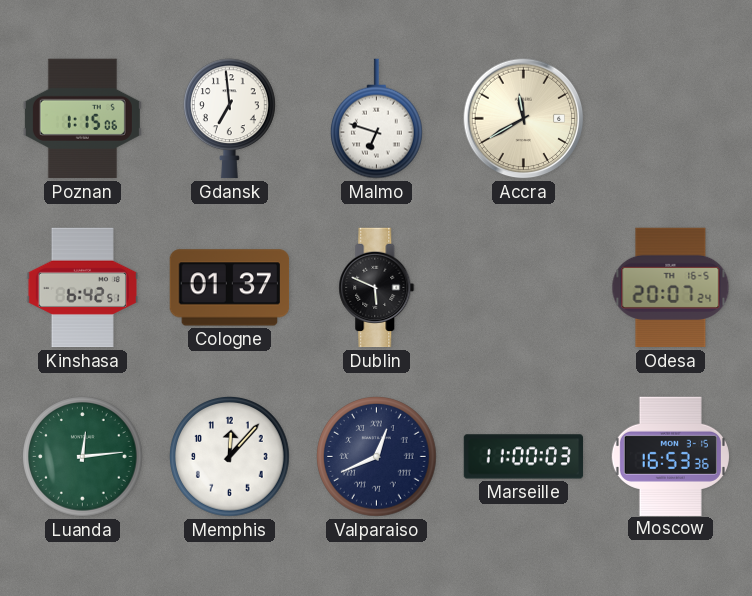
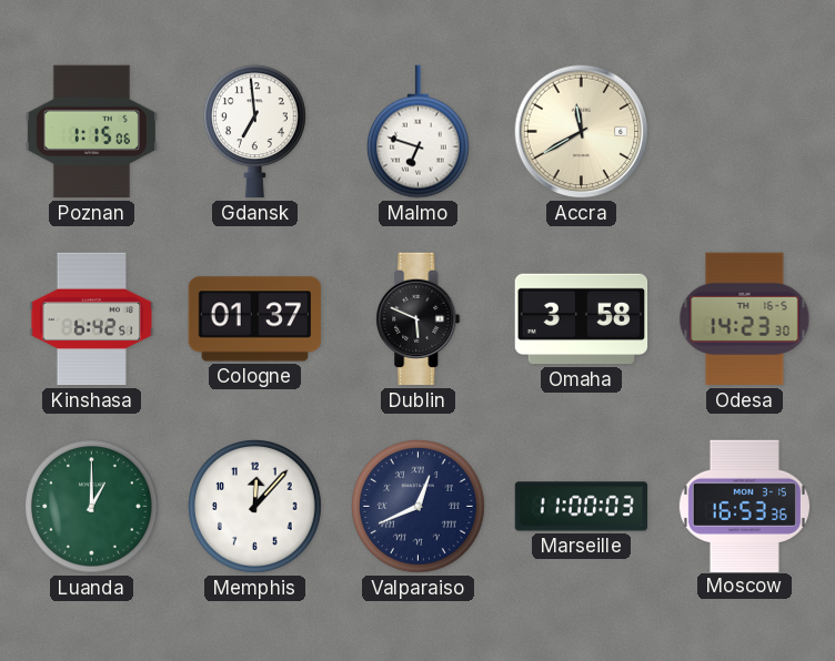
Omaha: none -> 3:58
Odesa: 20:07 -> 14:23
Luanda: 12:14 -> 1:00
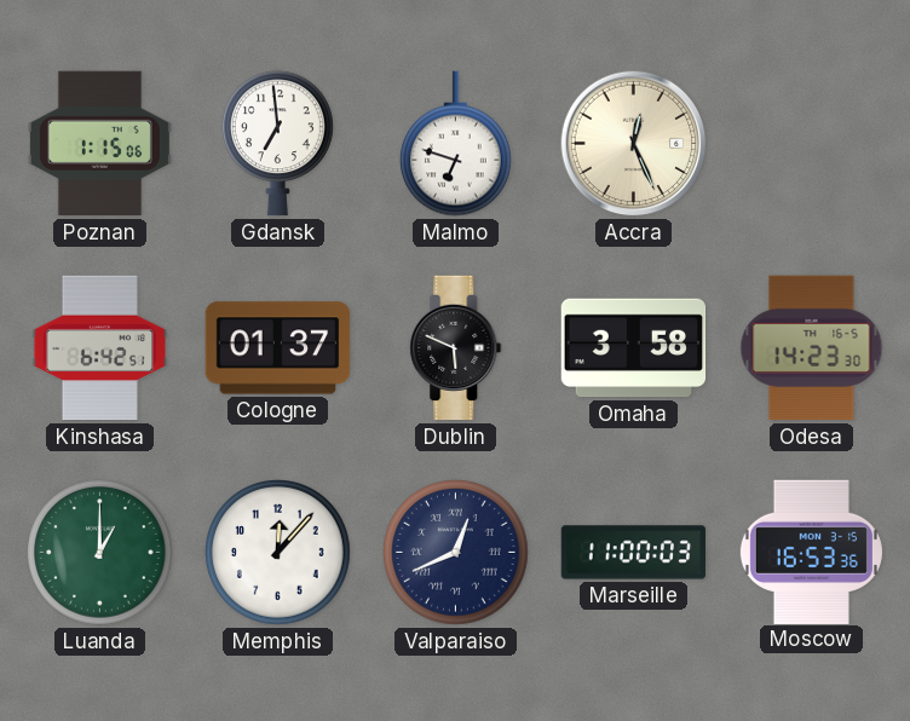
Accra: 11:40 -> 12:26
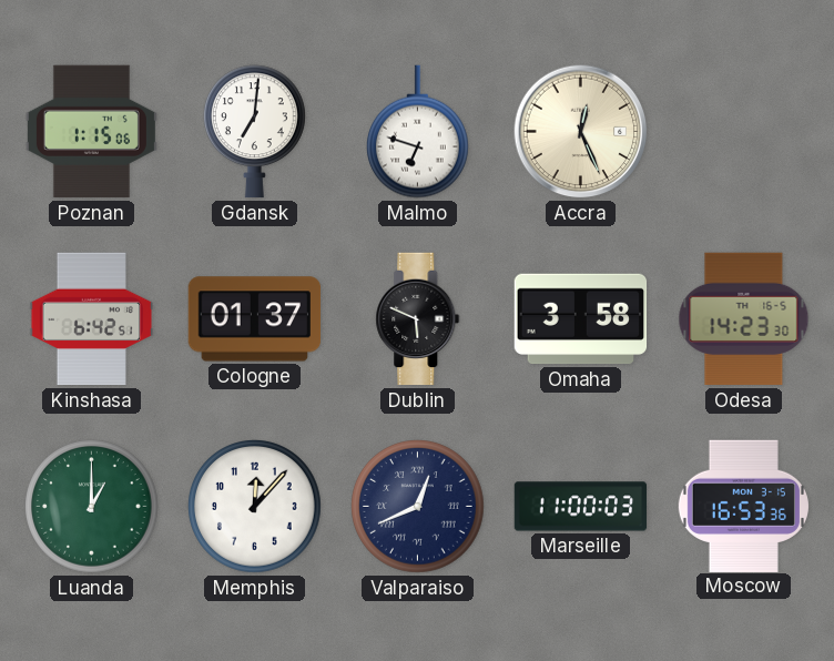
Gdansk: 6:59 -> 7:01
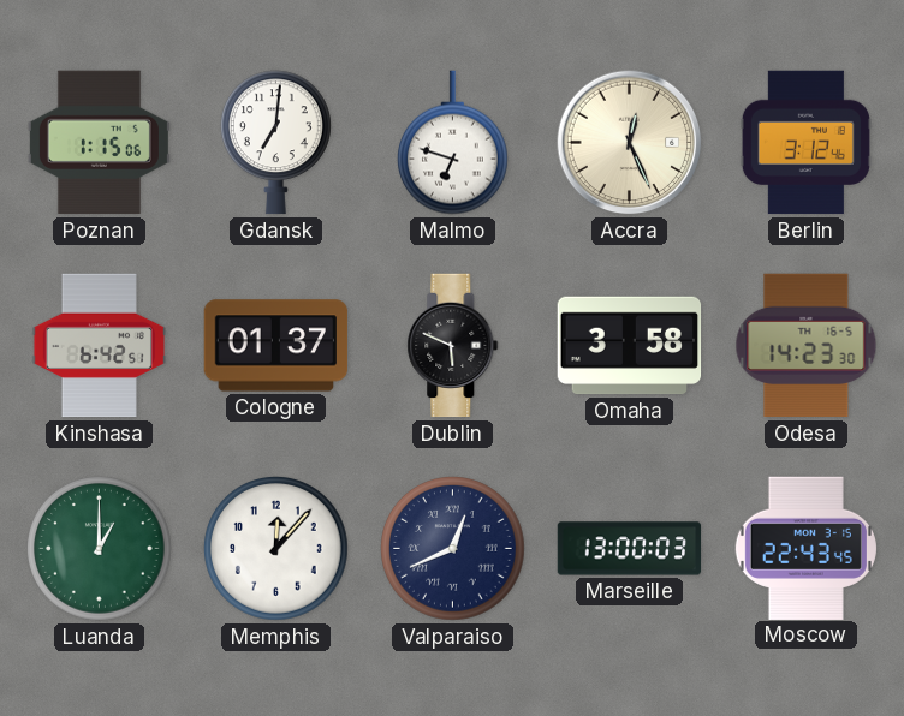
Berlin: none -> 3:12
Marseille: 11:00 -> 13:00
Moscow: 16:53 -> 22:43
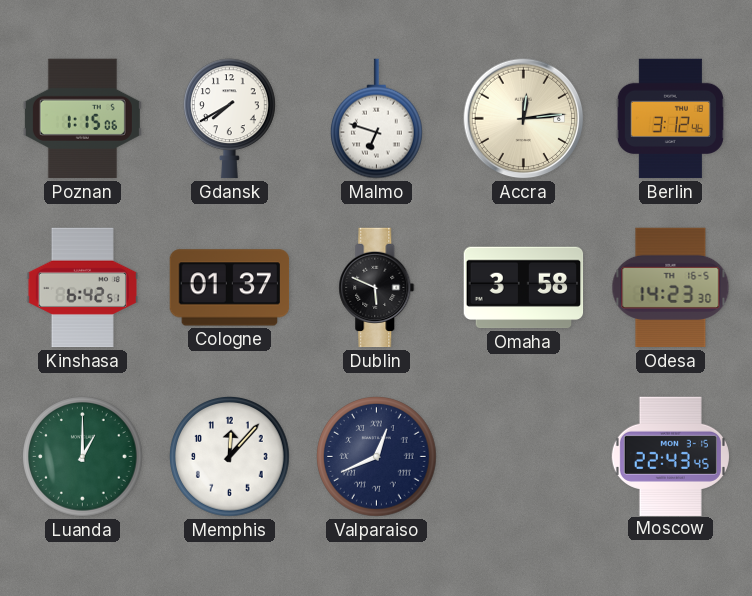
Gdansk: 7:01 -> 7:40
Accra: 12:26 -> 12:14
Marseille: 13:00 -> none
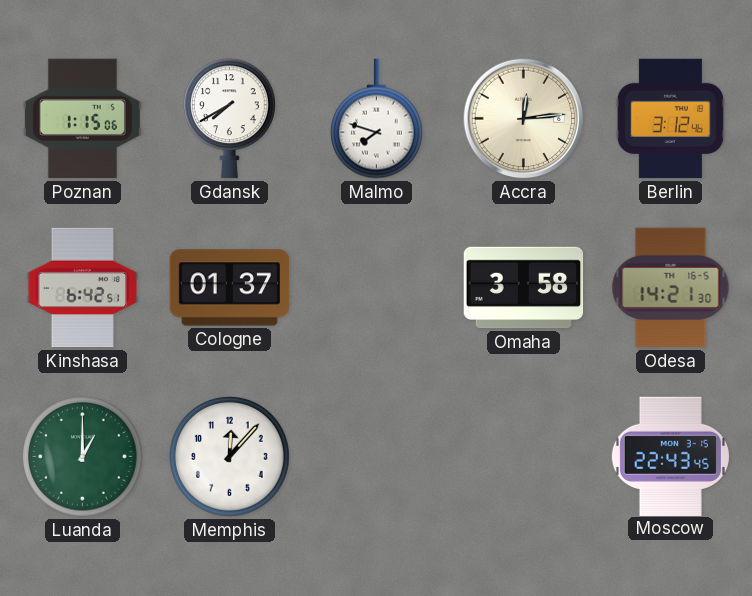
Malmo: 6:48 -> 7:48
Dublin: 5:49 -> none
Odesa: 14:23 -> 14:21
Valparaiso: 12:41 -> none
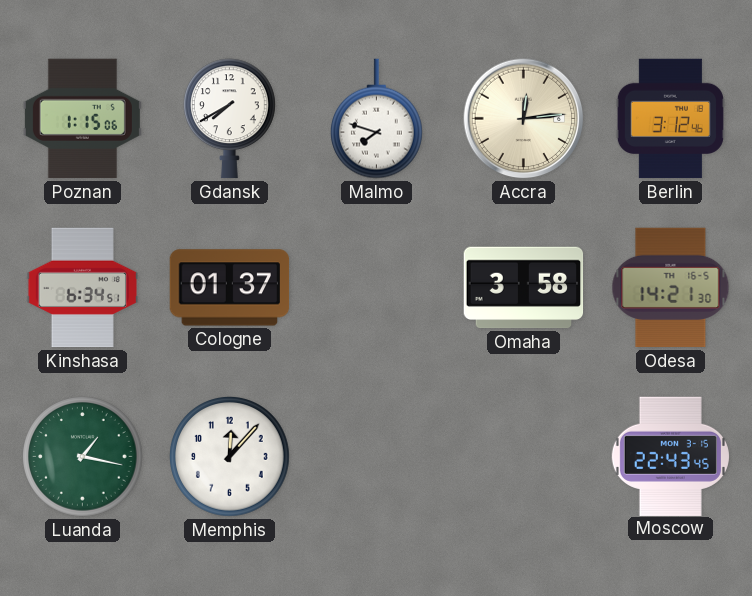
Kinshasa: 6:42 -> 6:34
Luanda: 1:00 -> 1:17
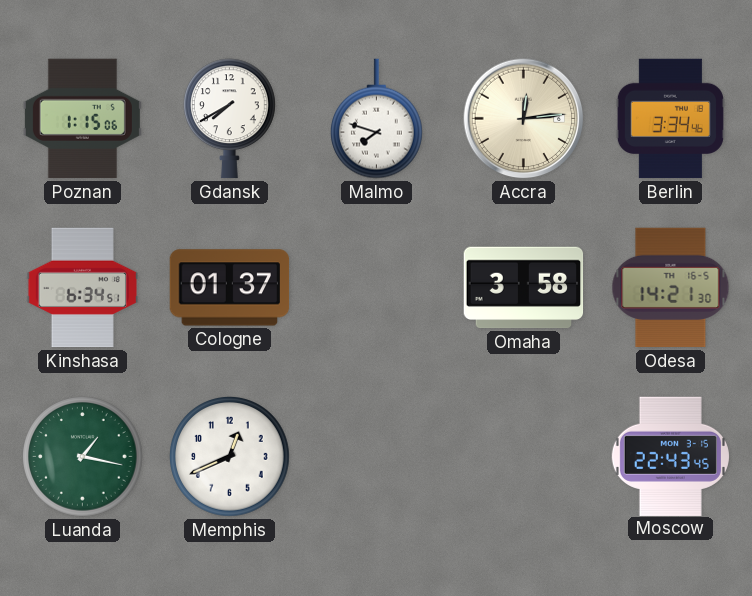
Berlin: 3:12 -> 3:34
Memphis: 12:07 -> 12:41
